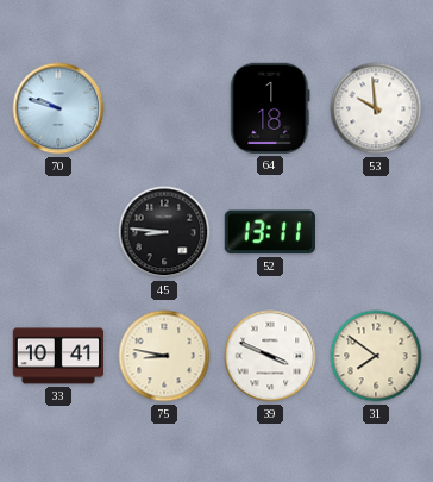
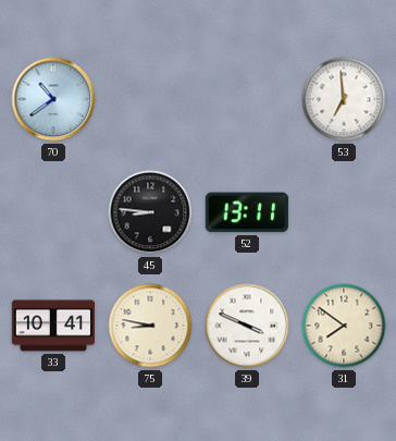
70: 9:48 -> 10:39
64: 1:18 -> none
53: 9:59 -> 6:59
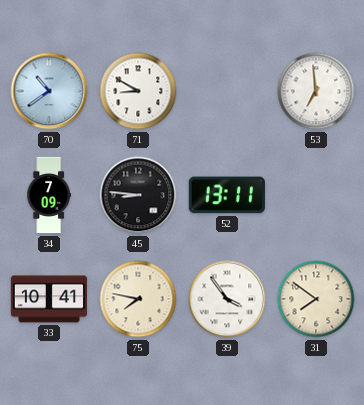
71: none -> 8:50
34: none -> 7:09
75: 8:47 -> 7:47
39: 3:49 -> 3:54
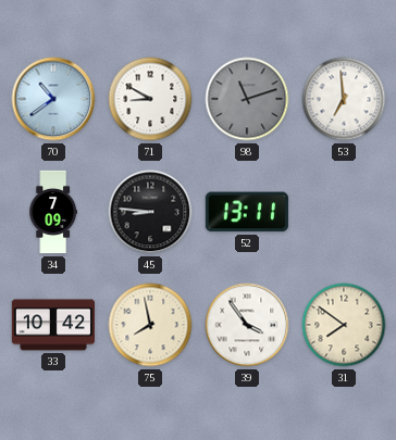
98: none -> 11:12
33: 10:41 -> 10:42
75: 7:47 -> 7:58
